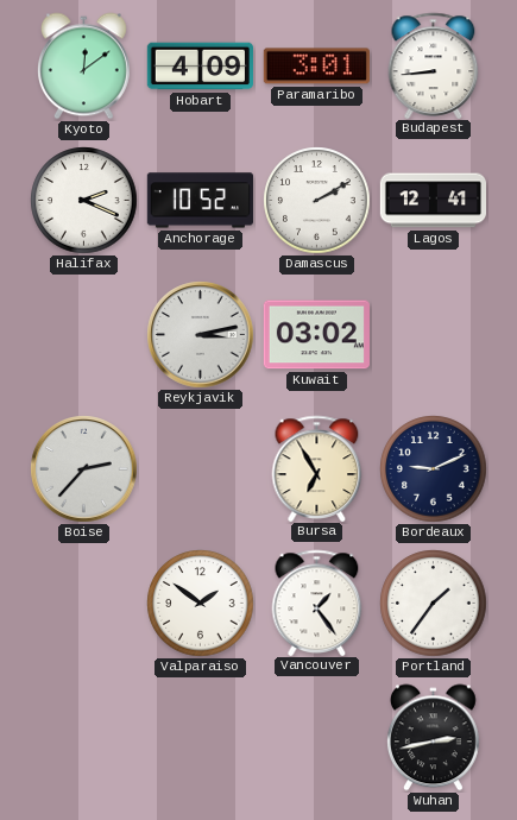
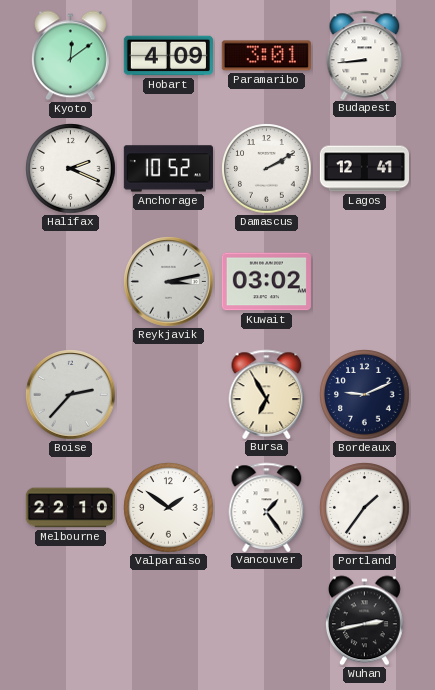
Melbourne: none -> 22:10
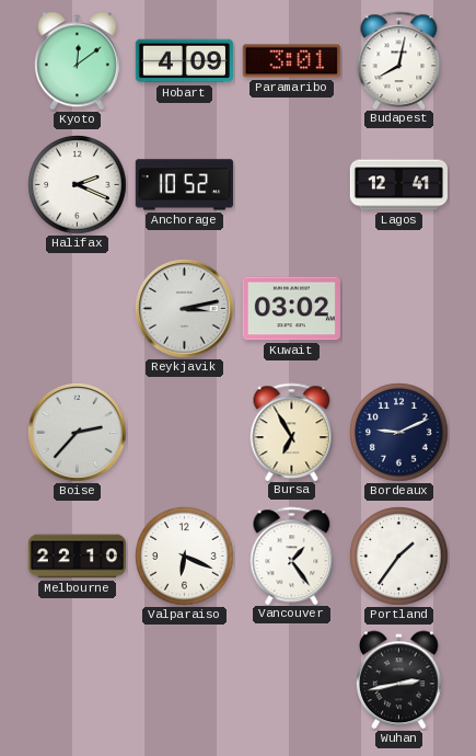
Budapest: 8:44 -> 8:02
Damascus: 2:10 -> none
Valparaiso: 1:51 -> 6:19
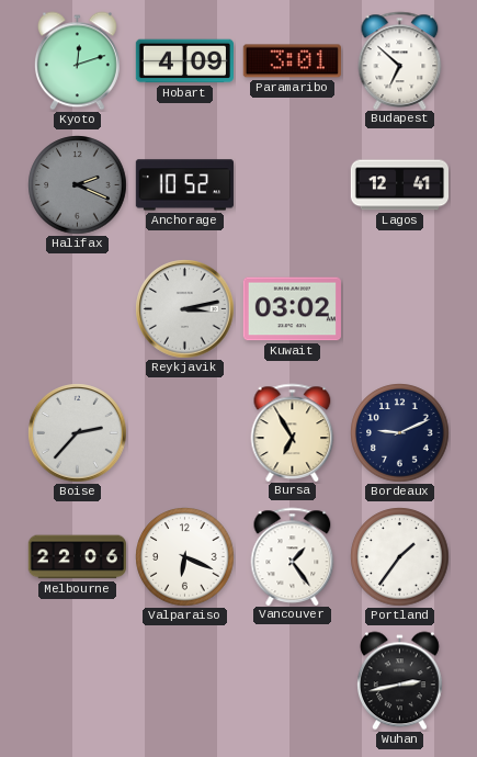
Kyoto: 12:09 -> 12:12
Budapest: 8:02 -> 6:52
Halifax dial: white -> grey
Melbourne: 22:10 -> 22:06
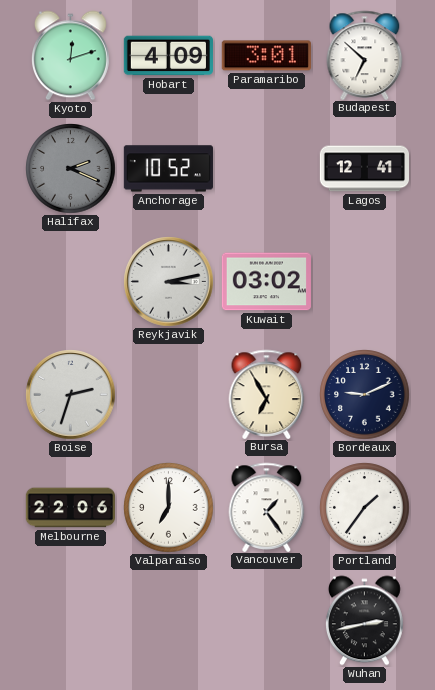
Boise: 2:37 -> 2:33
Valparaiso: 6:19 -> 7:00
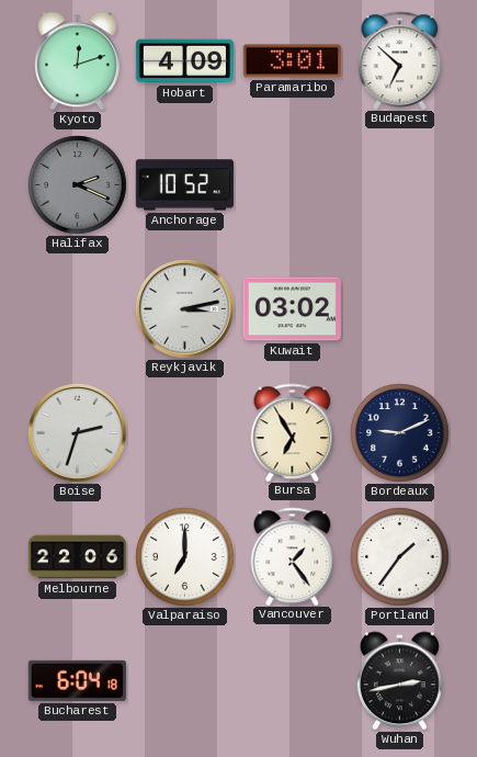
Lagos: 12:41 -> none
Bucharest: none -> 6:04
